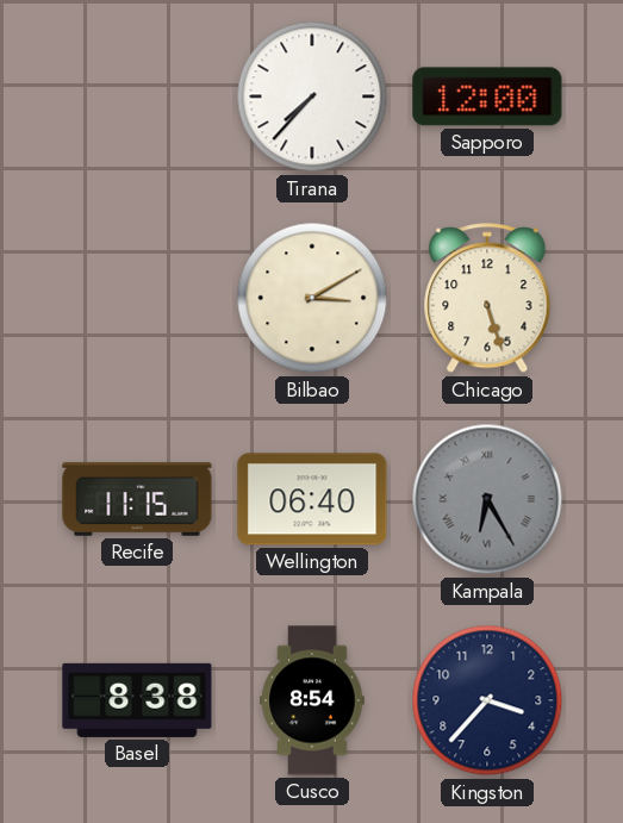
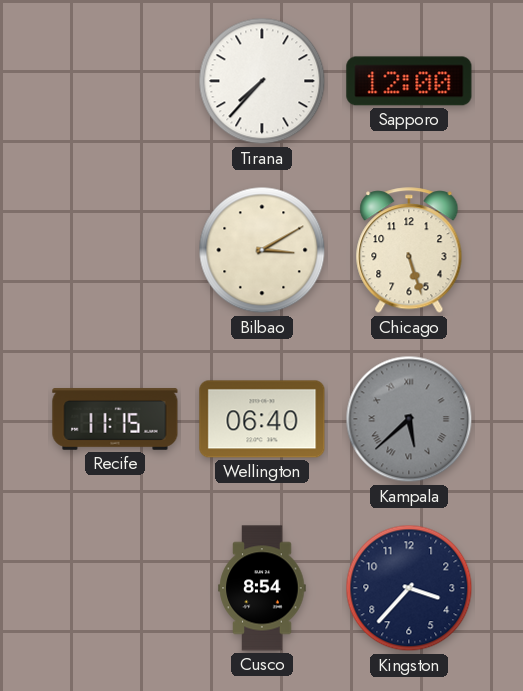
Kampala: 6:25 -> 5:38
Basel: 8:38 -> none
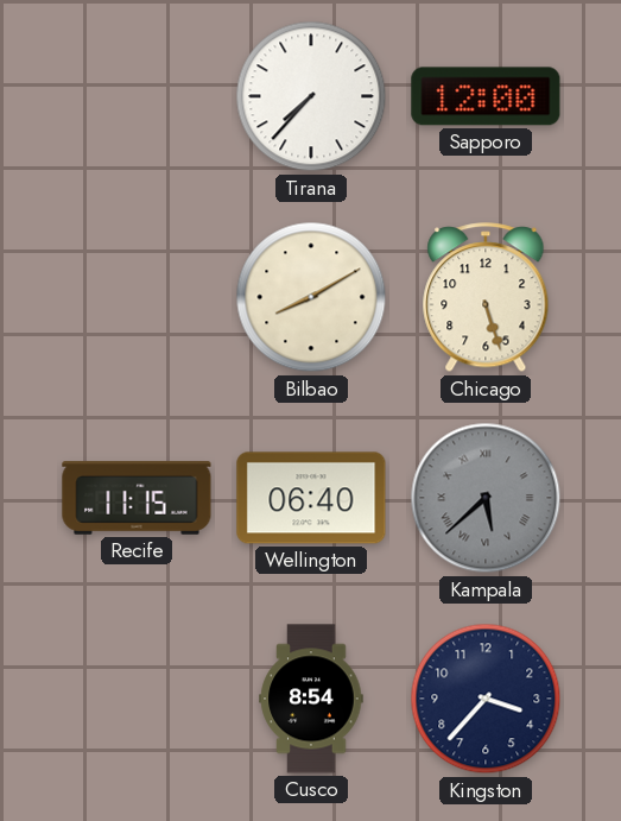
Bilbao: 3:10 -> 8:10
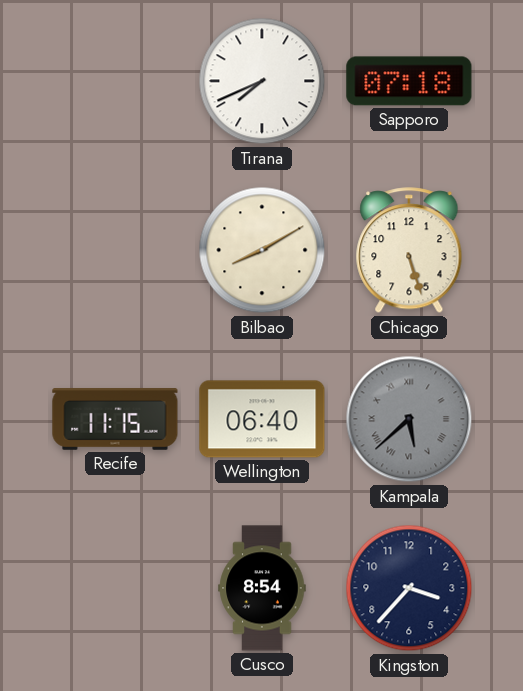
Tirana: 7:37 -> 7:41
Sapporo: 12:00 -> 07:18
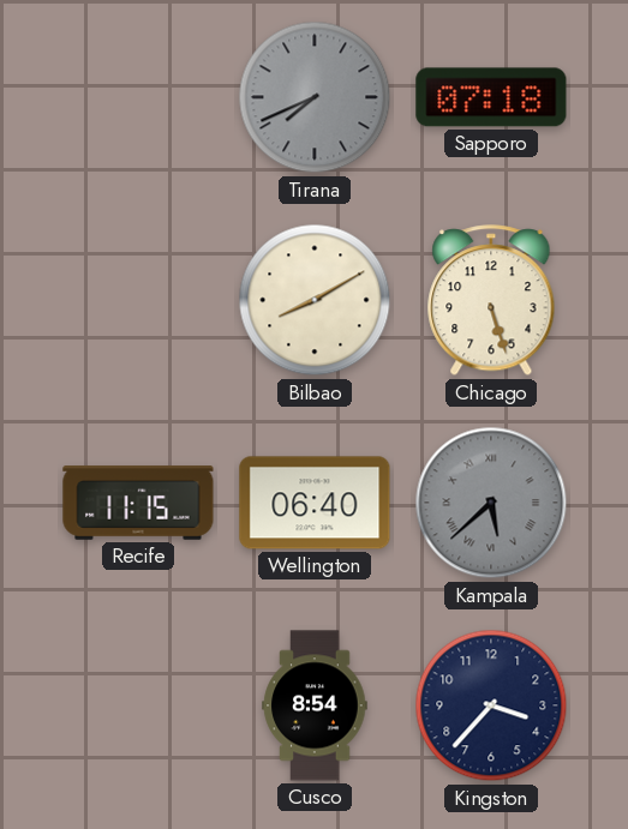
Tirana dial: white -> grey
